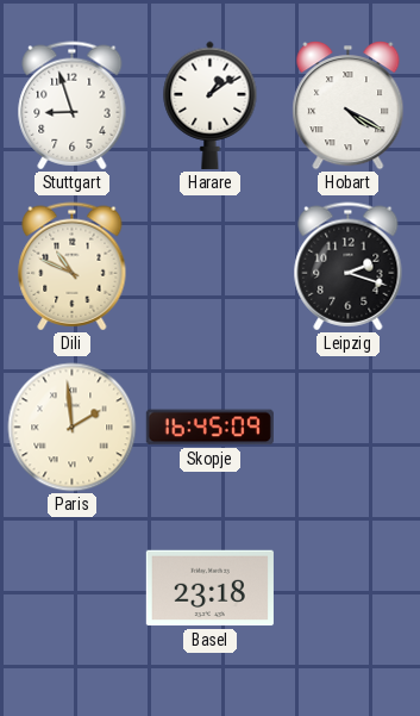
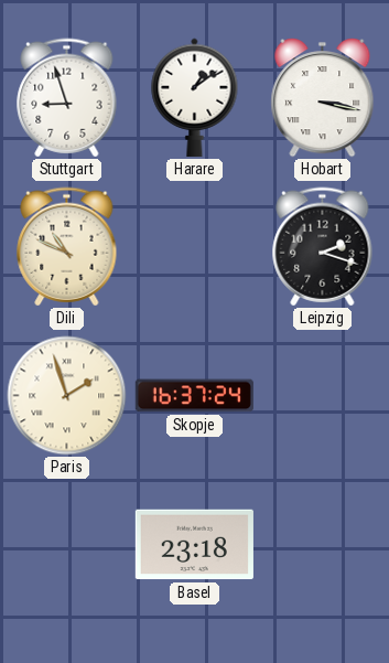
Hobart: 4:20 -> 3:17
Paris: 1:59 -> 1:57
Skopje: 16:45 -> 16:37
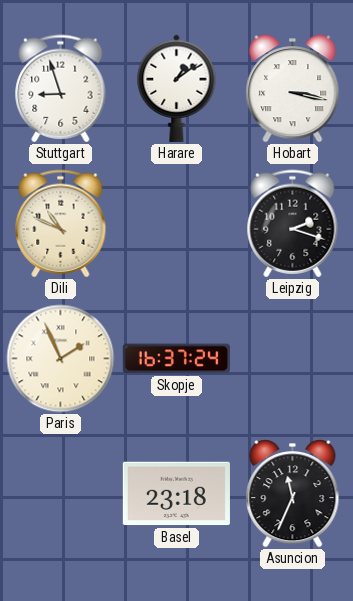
Paris: 1:57 -> 1:56
Asuncion: none -> 11:34
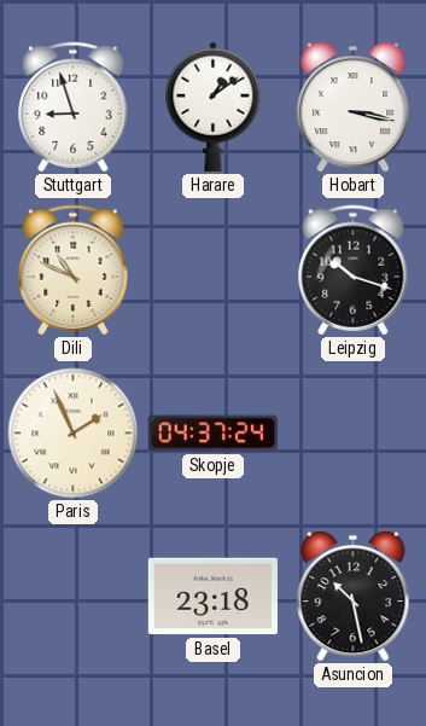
Leipzig: 2:18 -> 10:18
Skopje: 16:37 -> 04:37
Asuncion: 11:34 -> 10:28
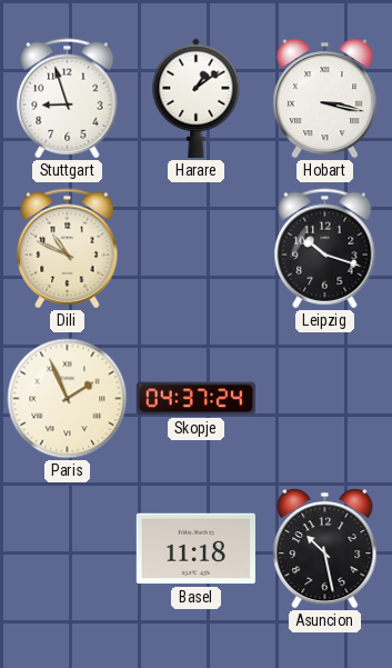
Basel: 23:18 -> 11:18
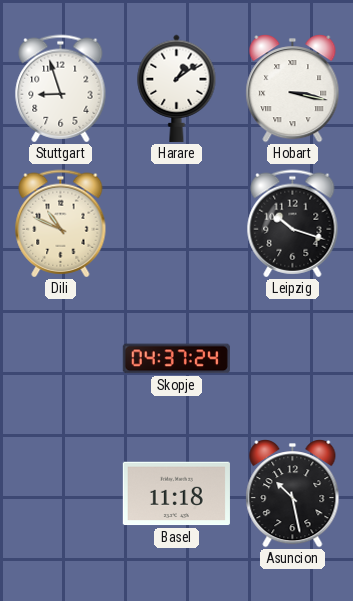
Paris: 1:56 -> none
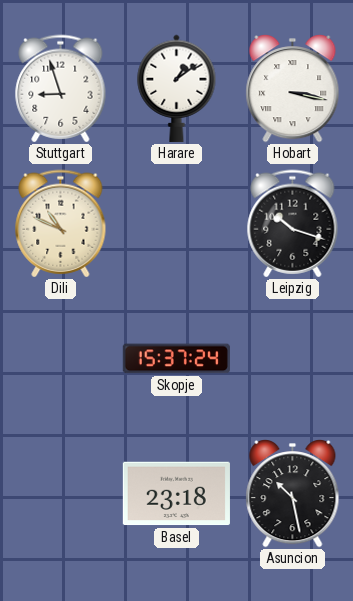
Skopje: 04:37 -> 15:37
Basel: 11:18 -> 23:18
